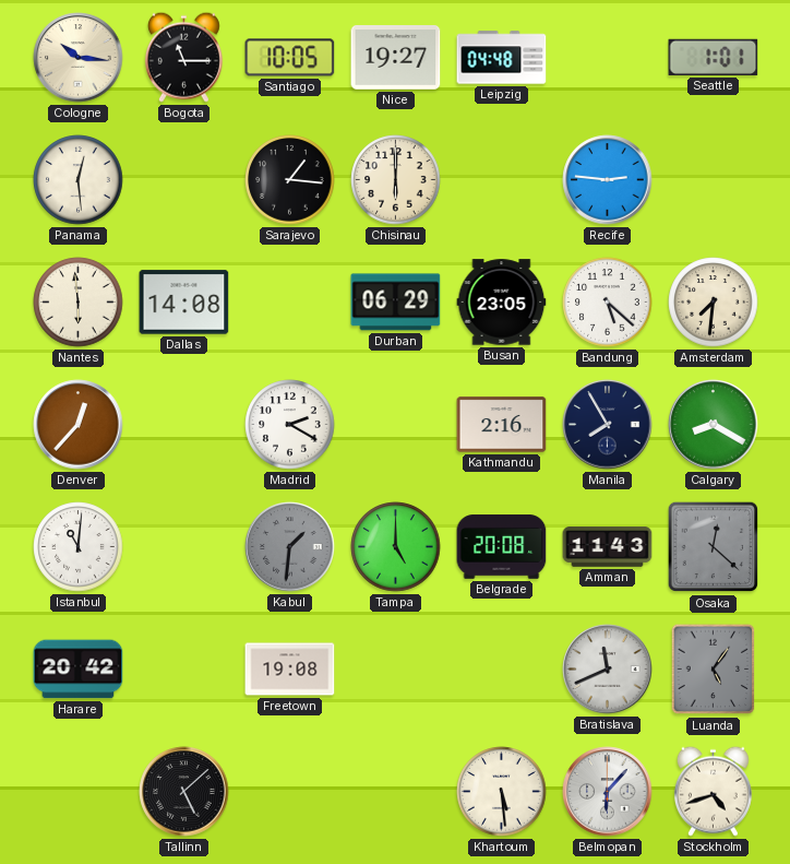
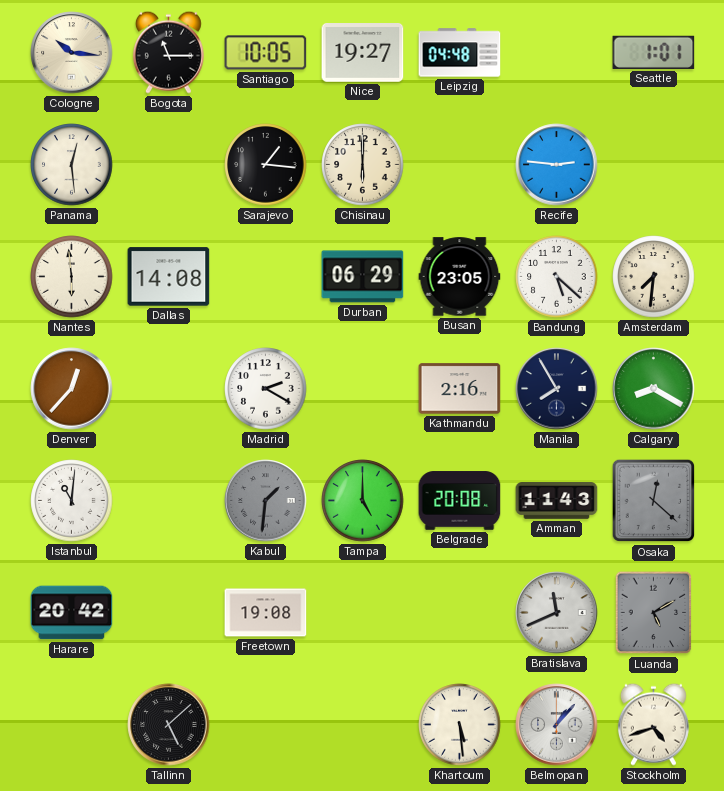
Luanda: 5:06 -> 5:10
Belmopan: 6:07 -> 1:07
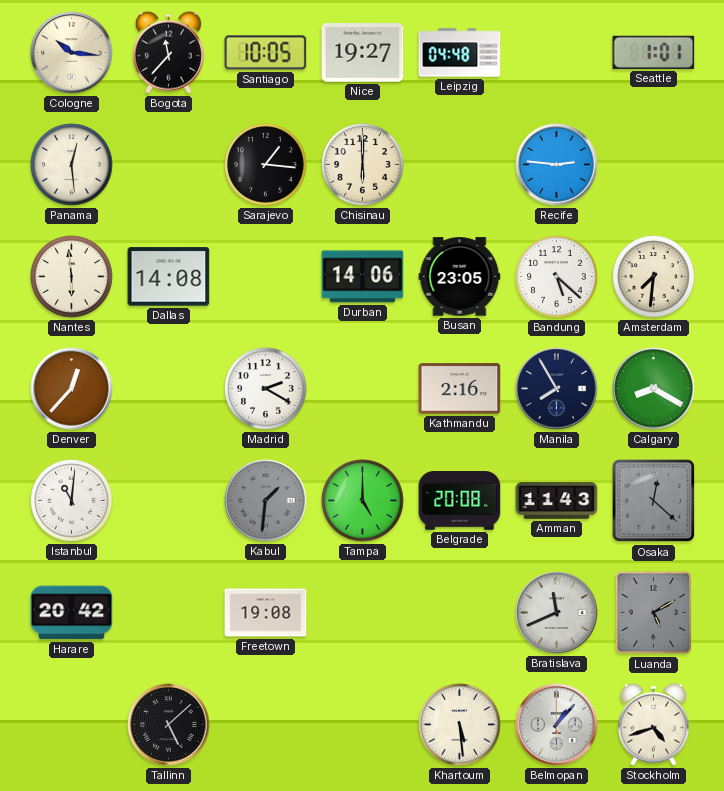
Bogota: 11:15 -> 11:37
Durban: 06:29 -> 14:06
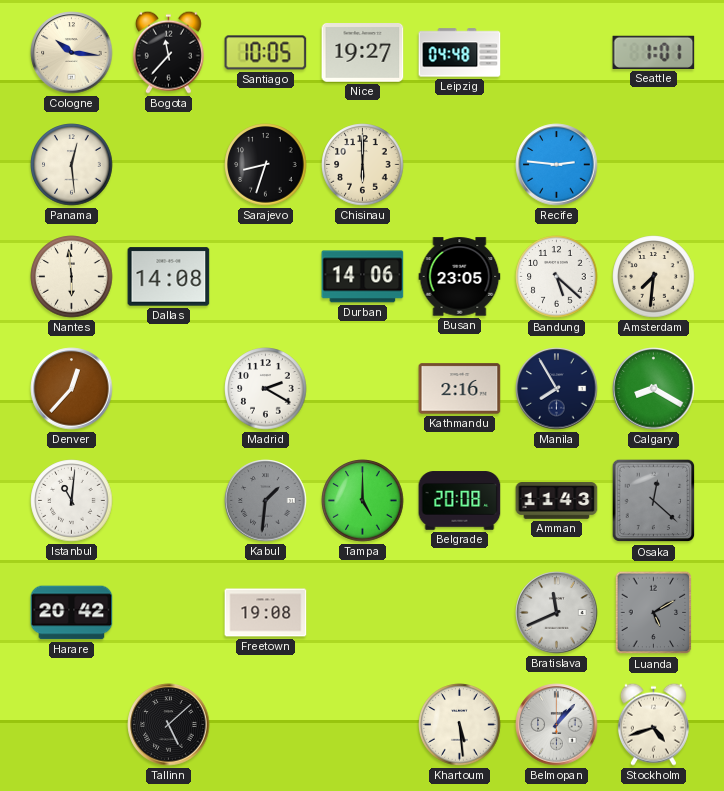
Sarajevo: 1:16 -> 8:33
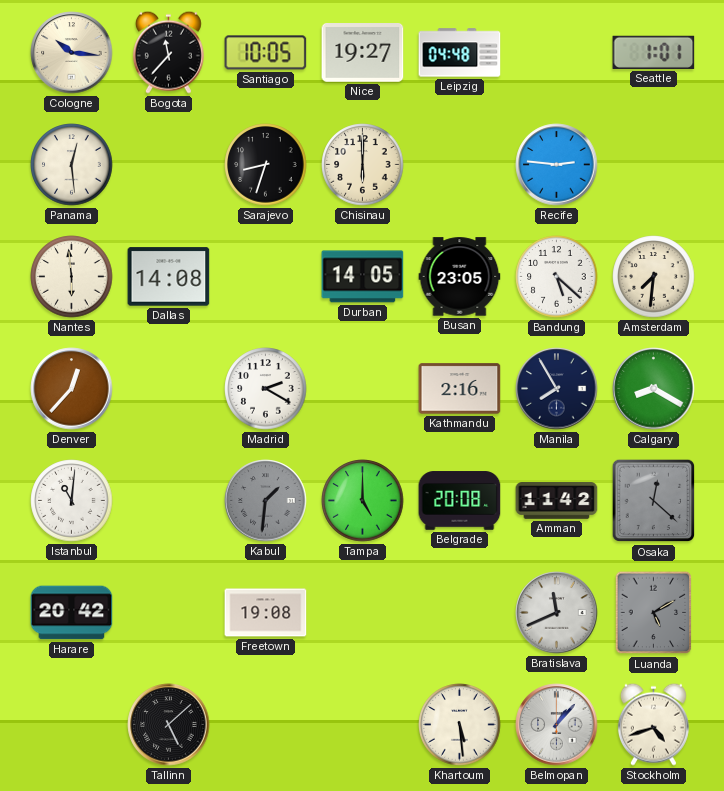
Durban: 14:06 -> 14:05
Amman: 11:43 -> 11:42
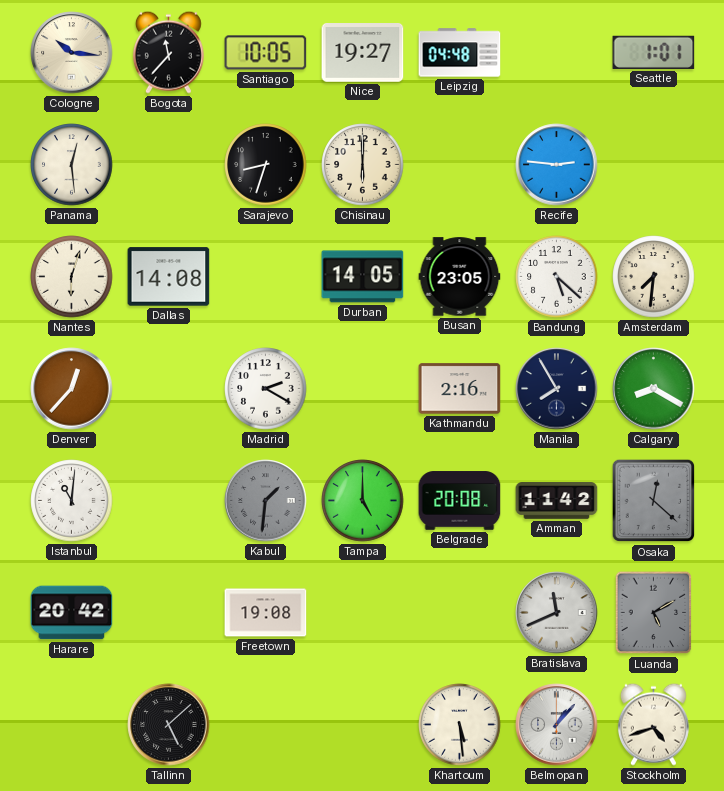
Nantes: 5:59 -> 6:03
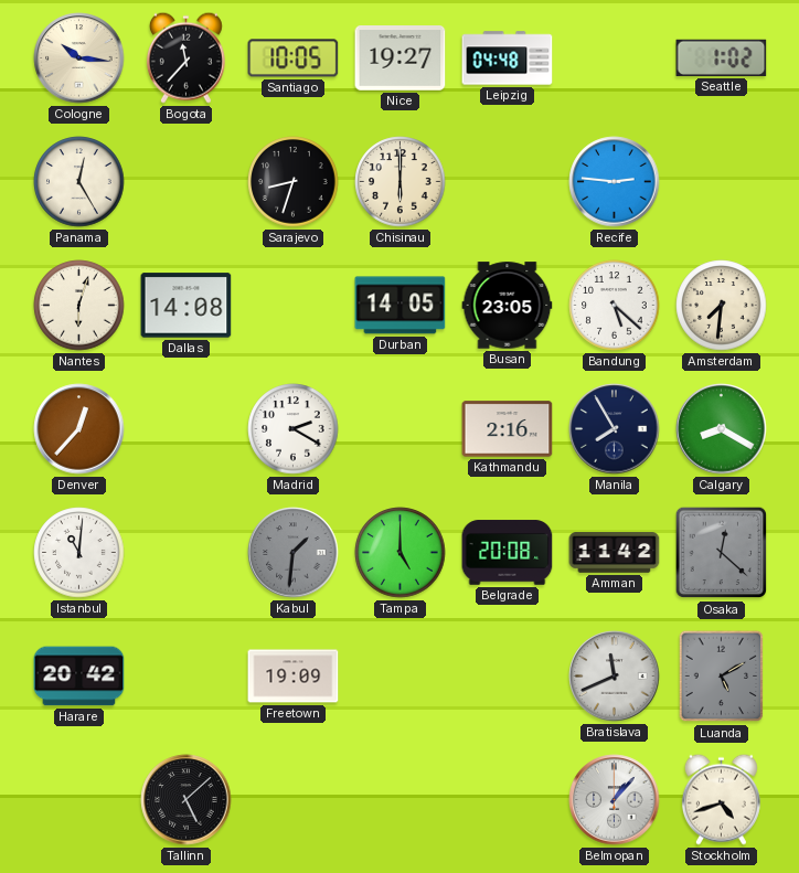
Seattle: 1:01 -> 1:02
Panama: 12:29 -> 12:25
Freetown: 19:08 -> 19:09
Khartoum: 5:29 -> none
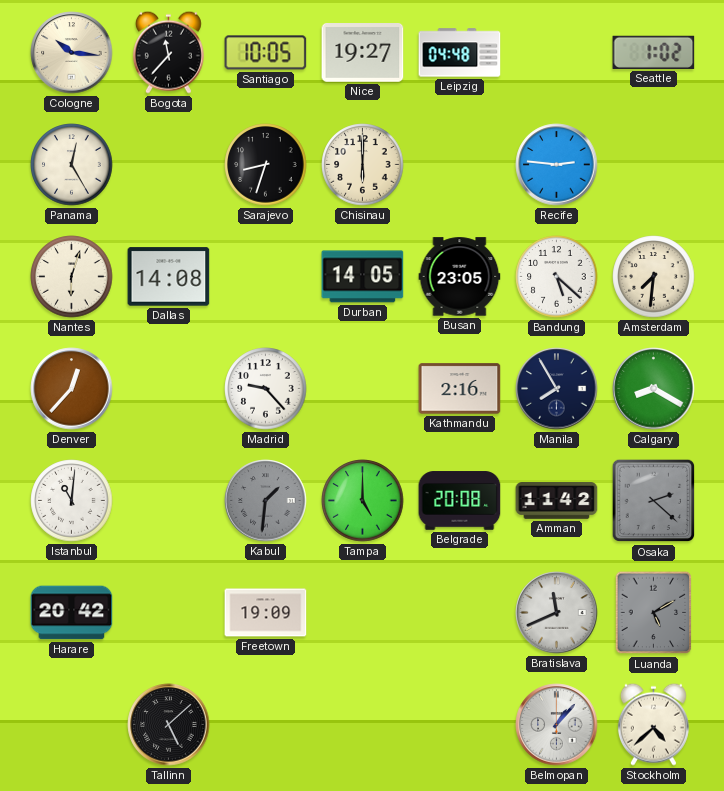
Madrid: 2:20 -> 9:23
Osaka: 12:22 -> 2:22
Stockholm: 4:42 -> 4:38
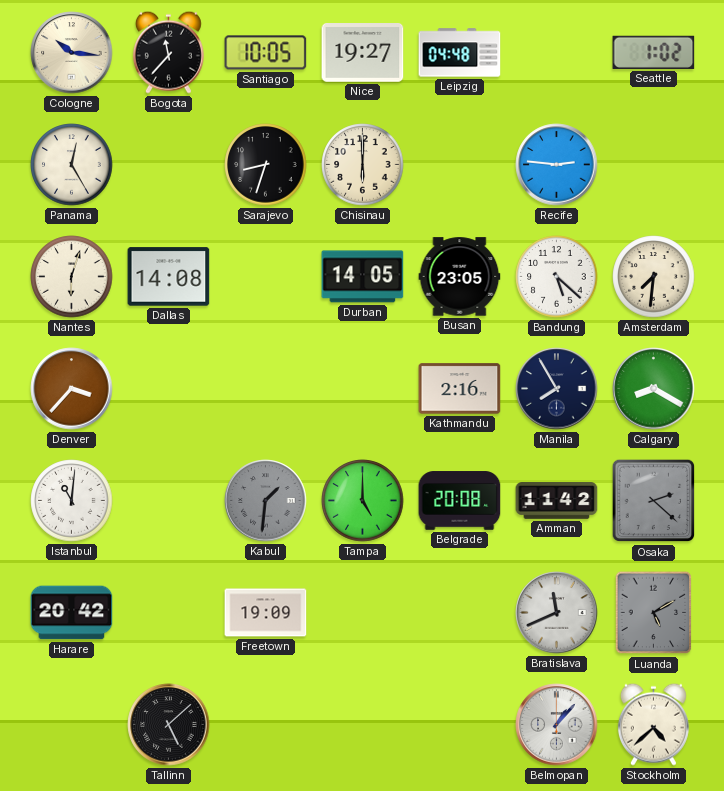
Denver: 12:37 -> 3:37
Madrid: 9:23 -> none
